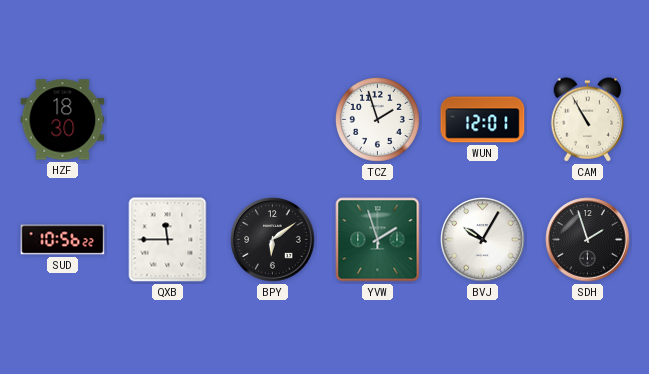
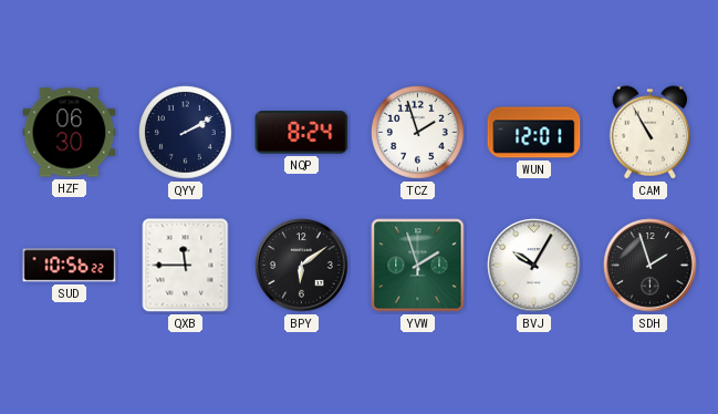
HZF: 18:30 -> 06:30
QYY: none -> 2:10
NQP: none -> 8:24
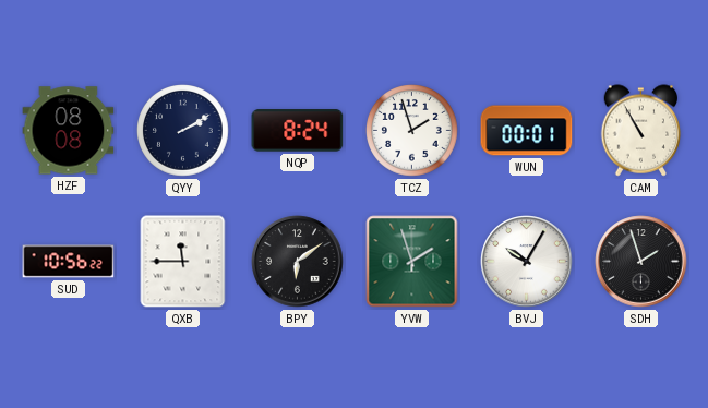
HZF: 06:30 -> 08:08
WUN: 12:01 -> 00:01
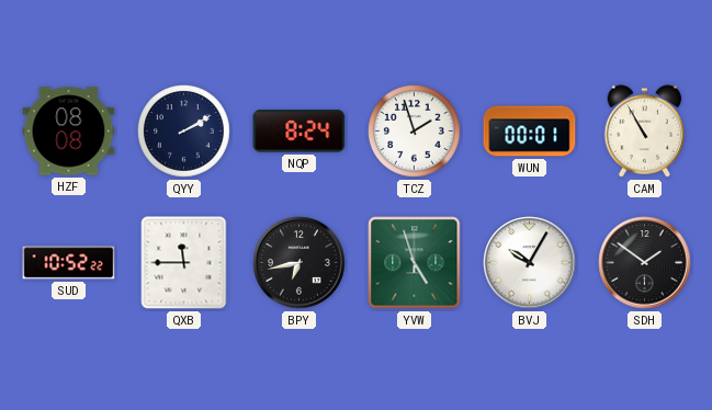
SUD: 10:56 -> 10:52
BPY: 6:09 -> 6:43
YVW: 1:57 -> 4:57
SDH: 1:57 -> 1:51
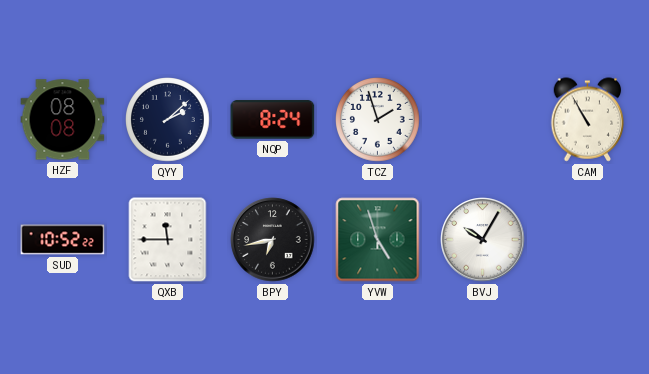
QYY: 2:10 -> 2:08
WUN: 00:01 -> none
SDH: 1:51 -> none
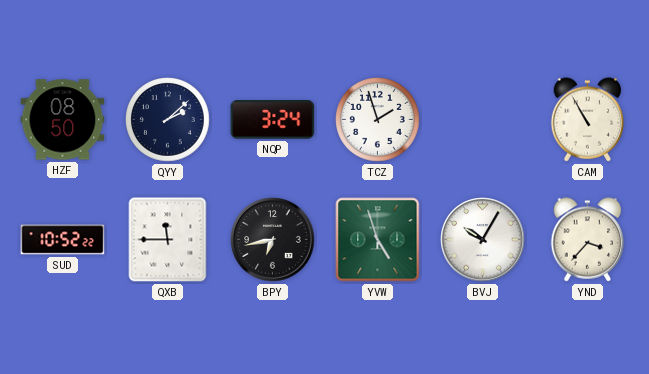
HZF: 08:08 -> 08:50
NQP: 8:24 -> 3:24
YND: none -> 3:37
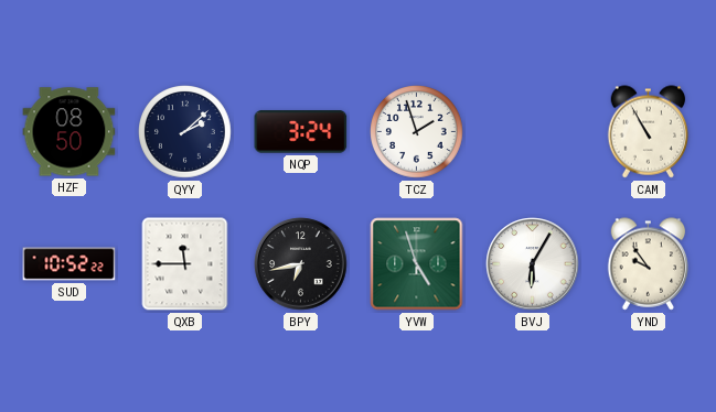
BVJ: 10:05 -> 6:05
YND: 3:37 -> 9:54
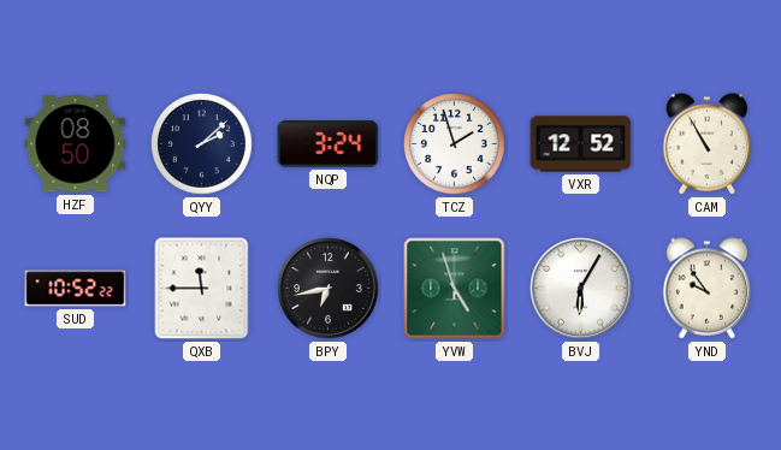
VXR: none -> 12:52
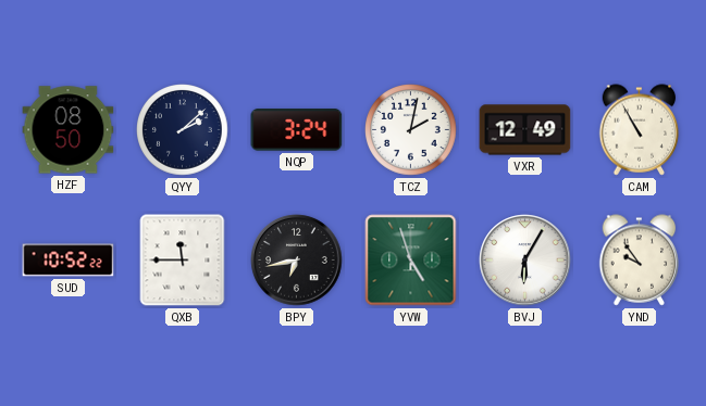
TCZ: 1:57 -> 2:02
VXR: 12:52 -> 12:49
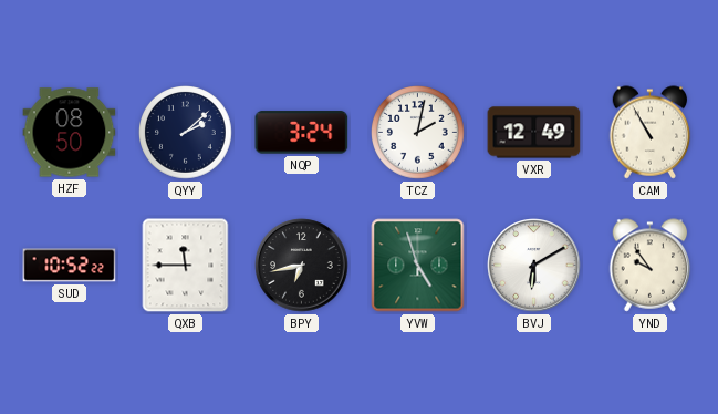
BVJ: 6:05 -> 6:10
